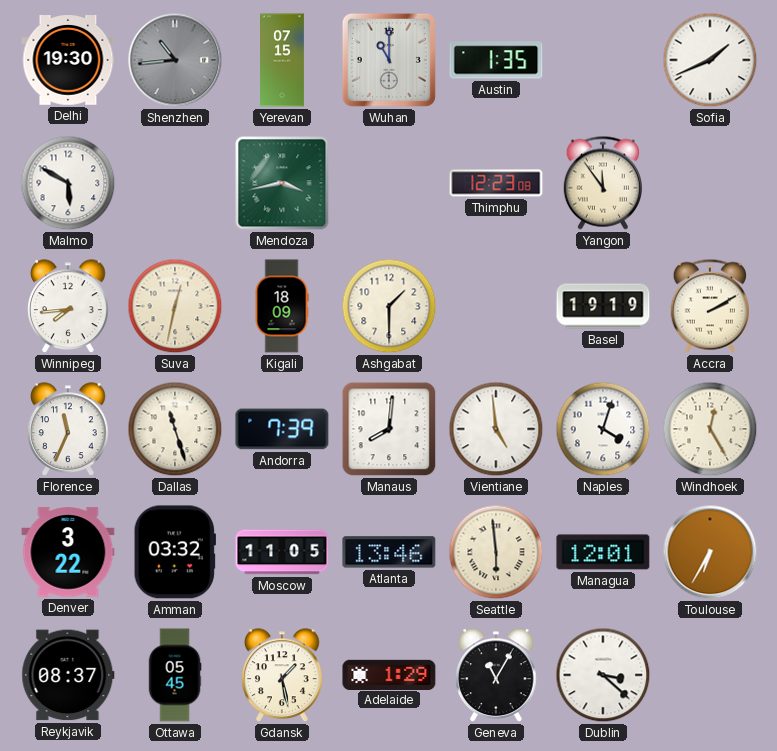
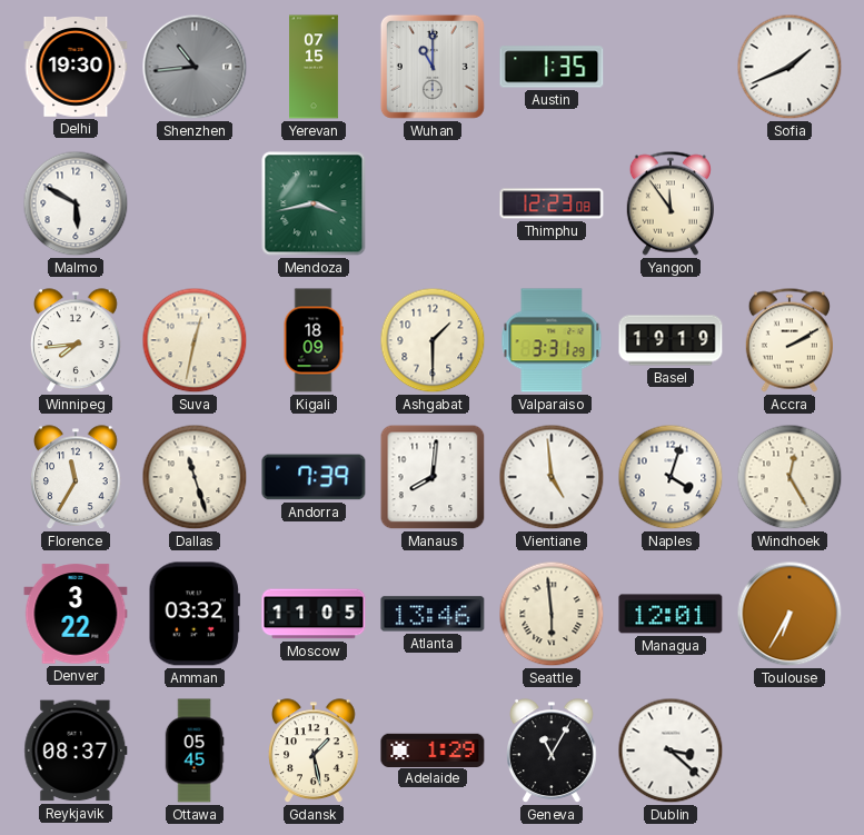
Valparaiso: none -> 3:31
Florence: 11:34 -> 11:35
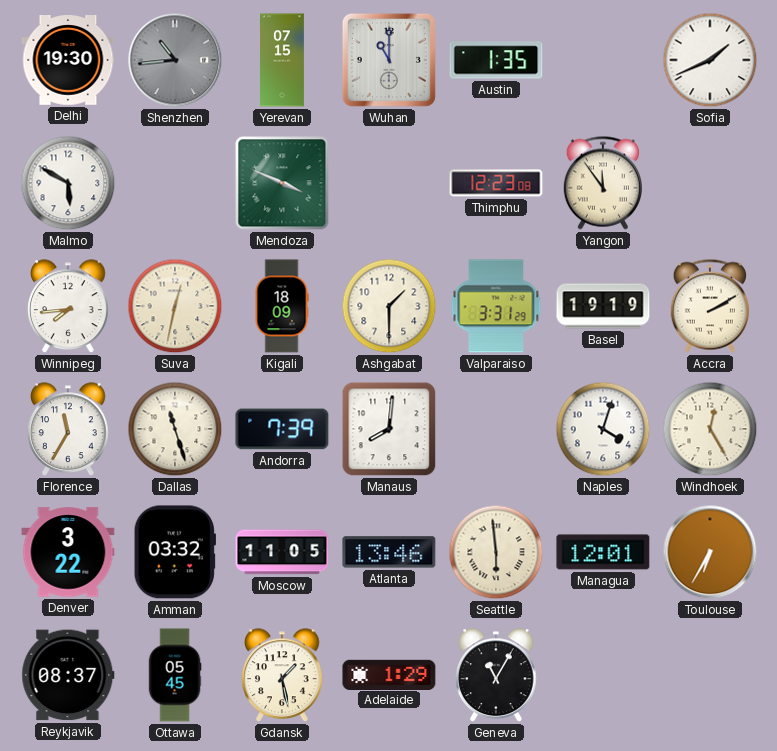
Mendoza: 3:43 -> 3:49
Vientiane: 4:59 -> none
Dublin: 3:22 -> none
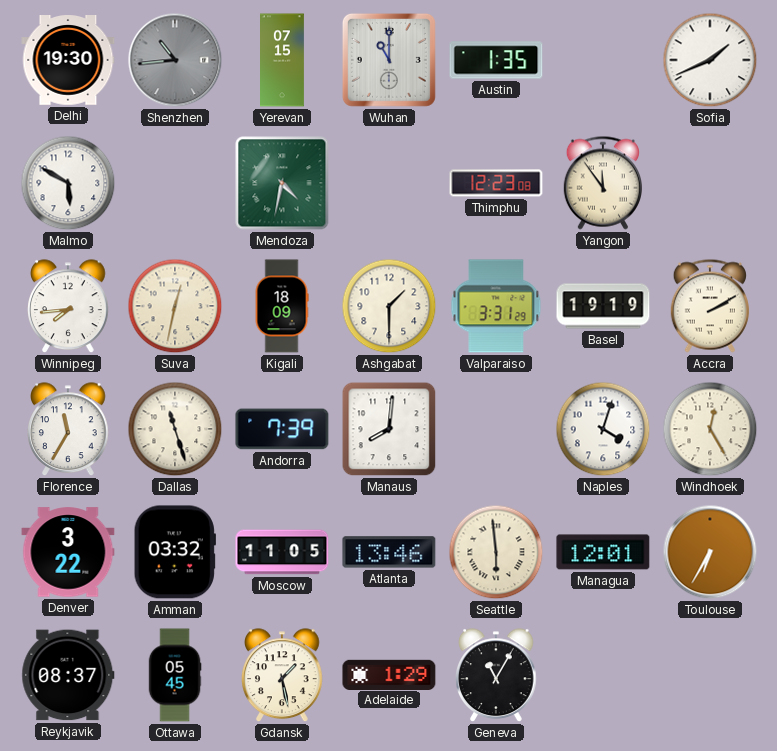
Mendoza: 3:49 -> 4:32
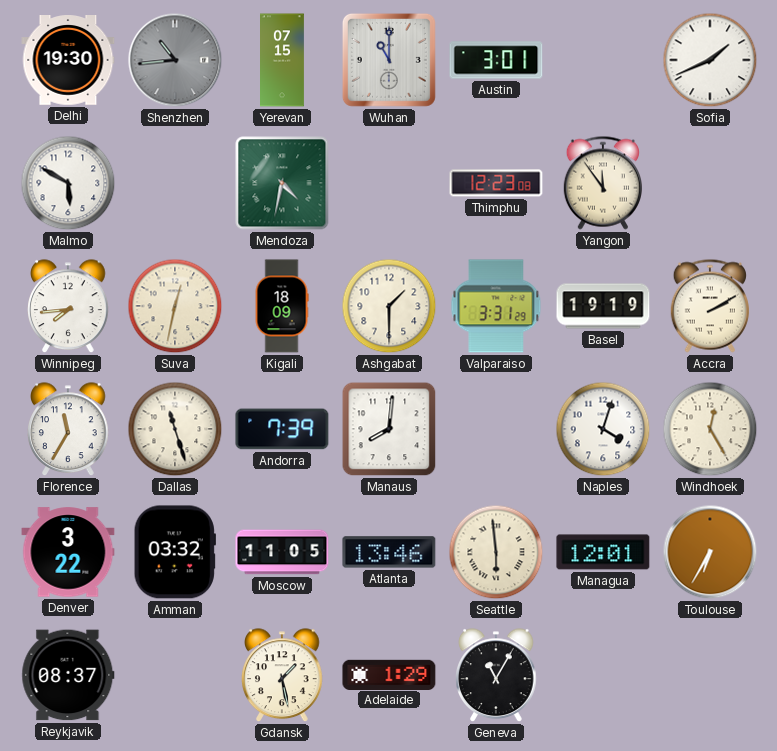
Austin: 1:35 -> 3:01
Ottawa: 05:45 -> none
